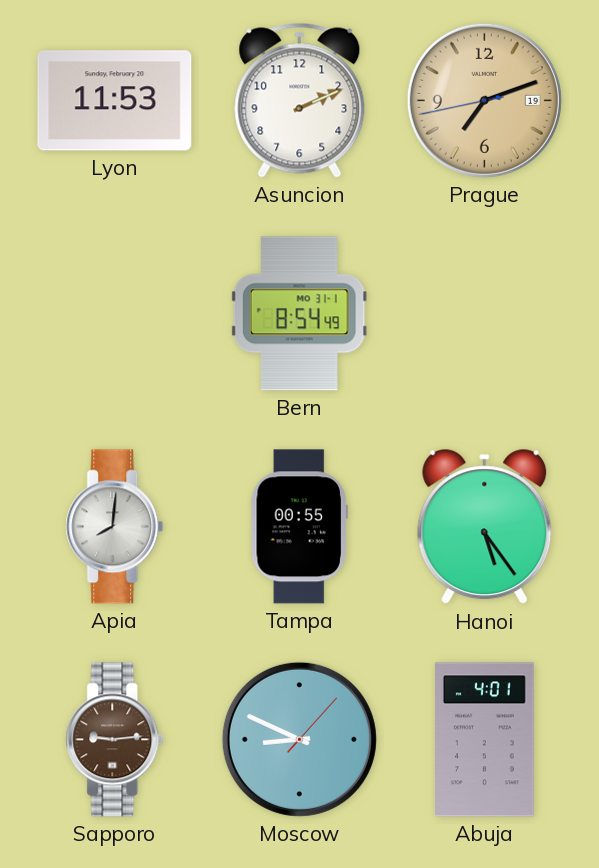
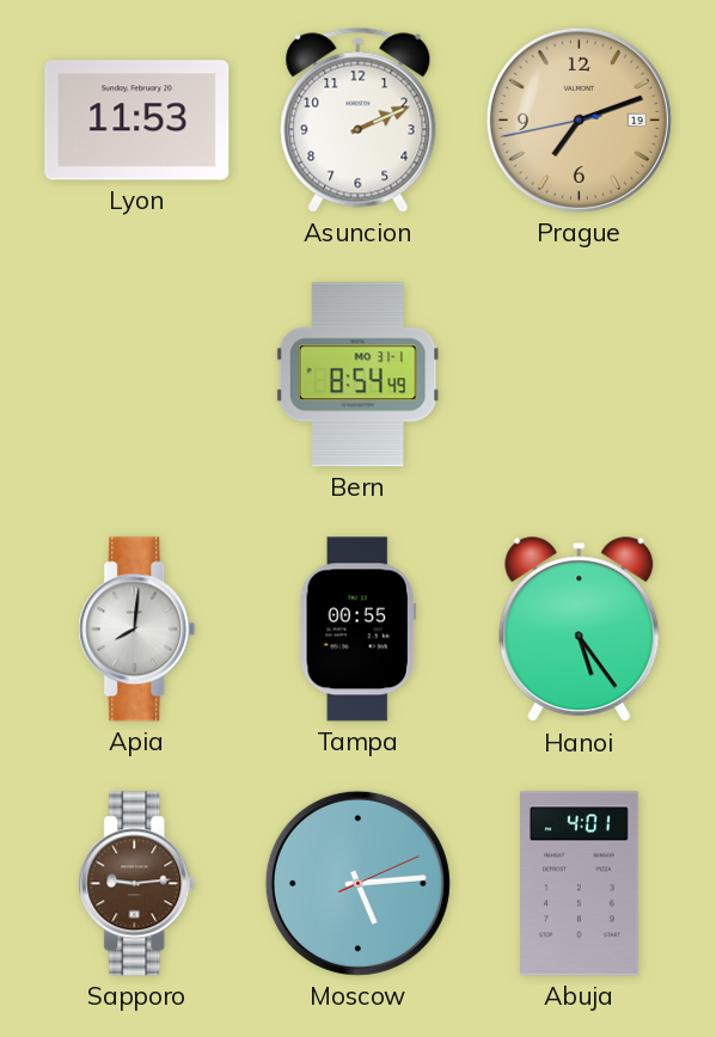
Moscow: 8:49 -> 5:14
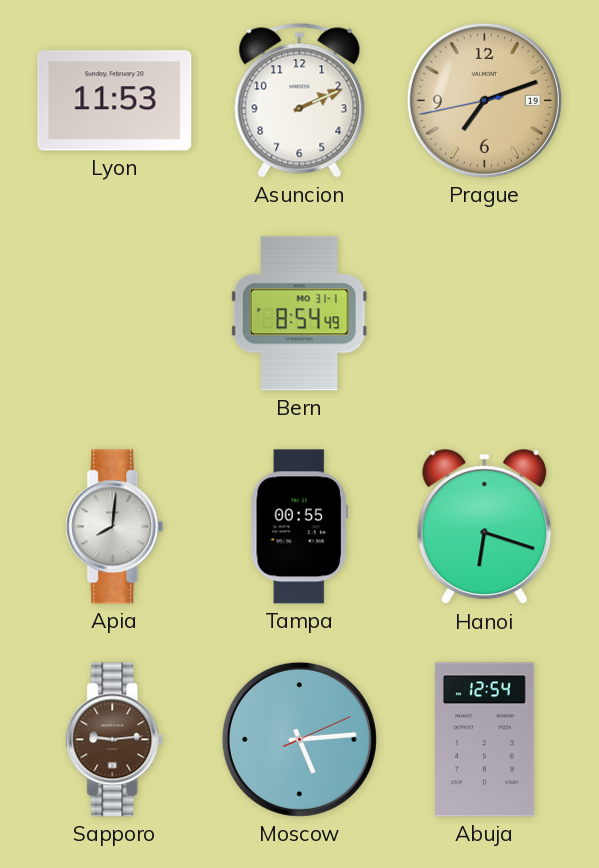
Hanoi: 5:24 -> 6:18
Abuja: 4:01 -> 12:54
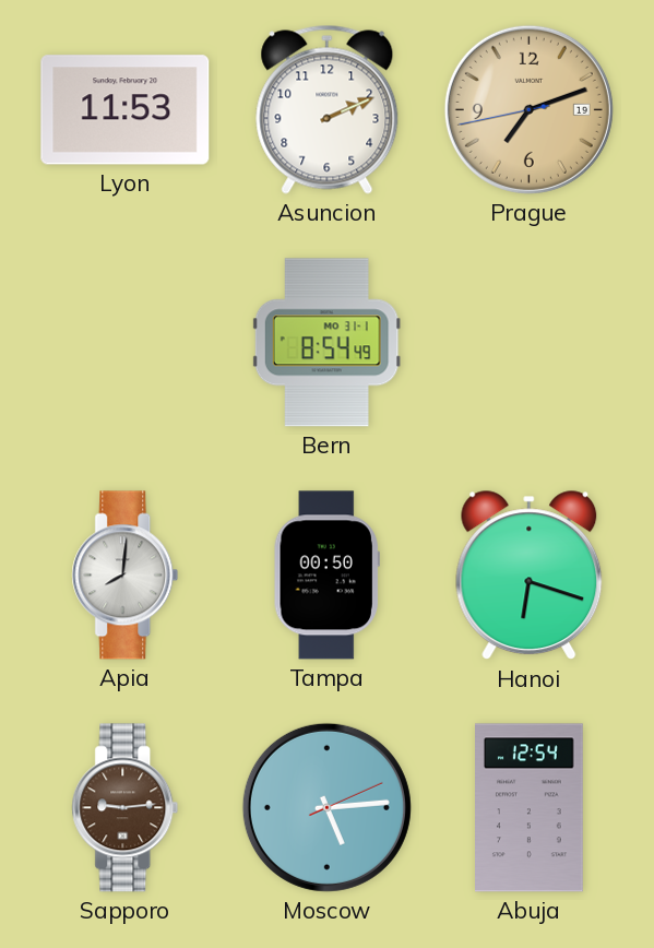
Tampa: 00:55 -> 00:50
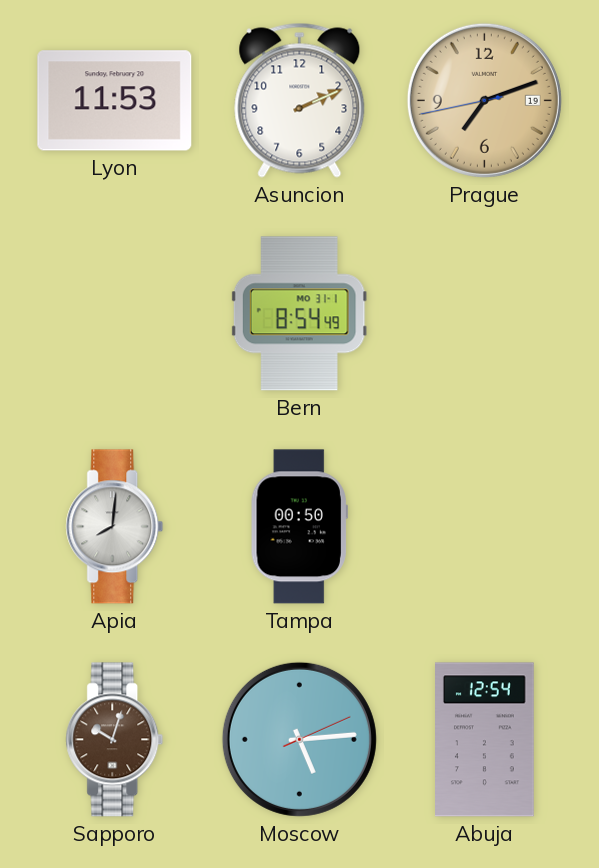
Hanoi: 6:18 -> none
Sapporo: 9:14 -> 10:03
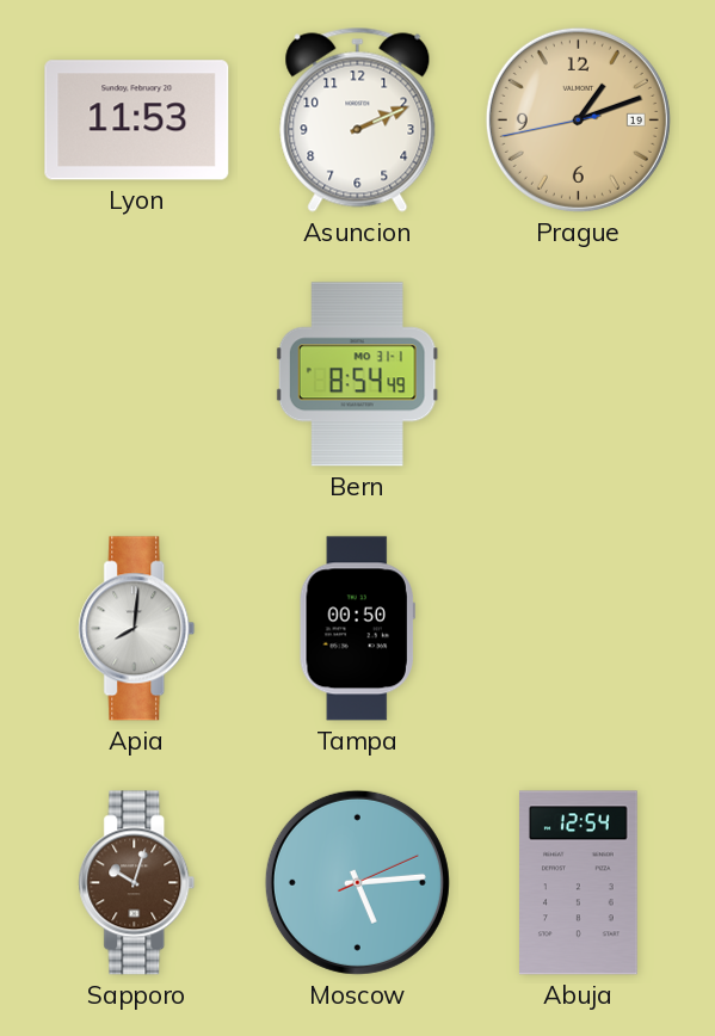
Prague: 7:11 -> 1:11
